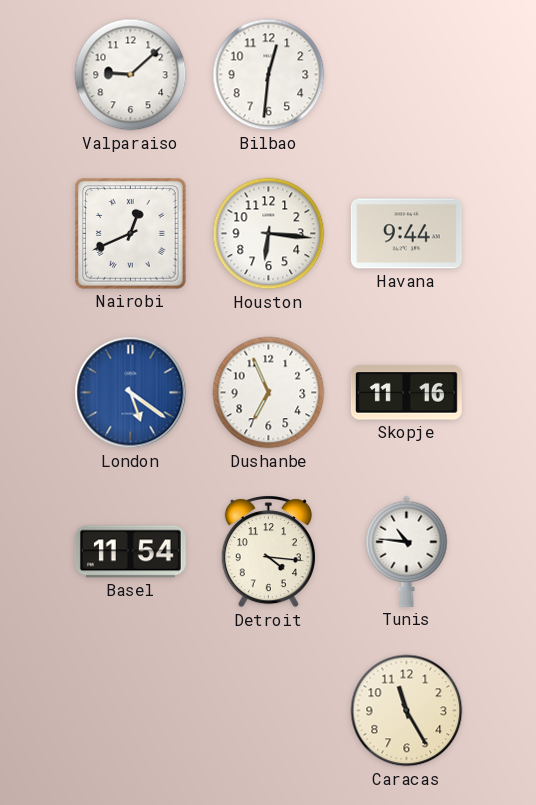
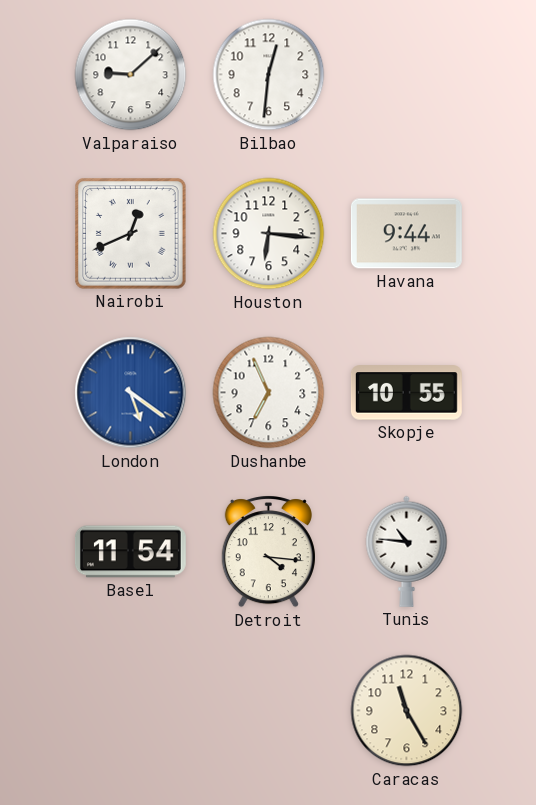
Skopje: 11:16 -> 10:55
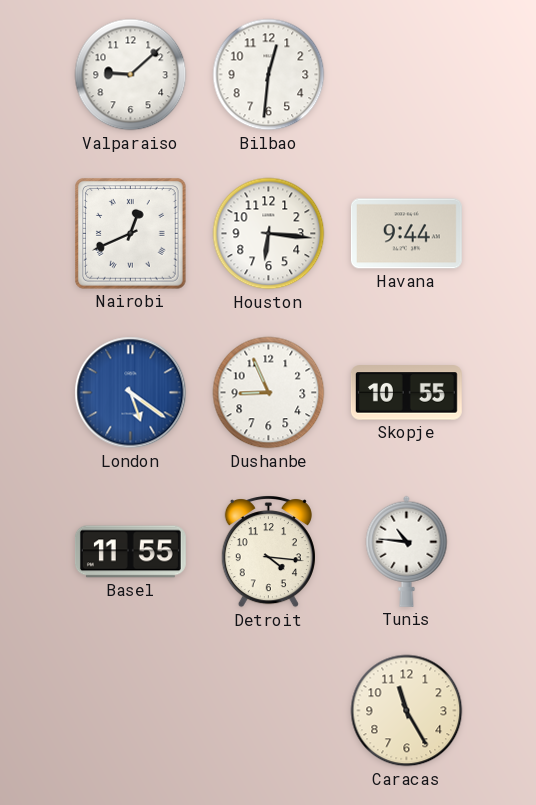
Dushanbe: 6:56 -> 8:56
Basel: 11:54 -> 11:55
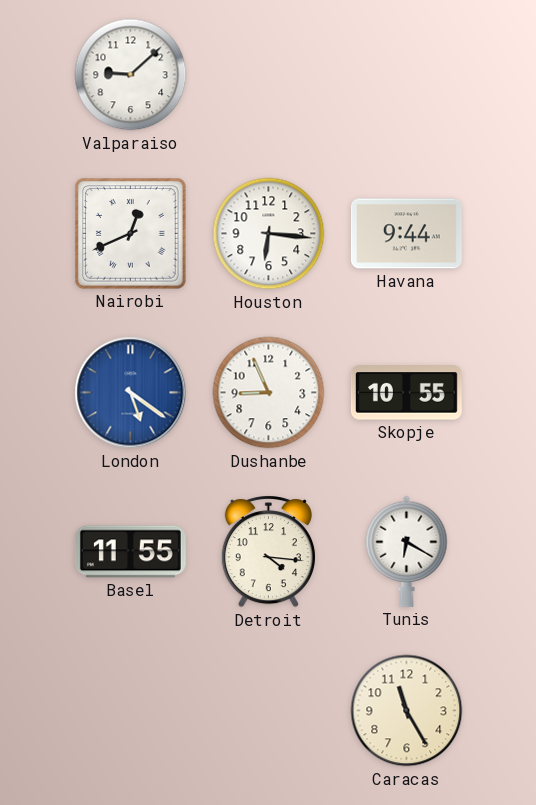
Bilbao: 12:31 -> none
Tunis: 10:46 -> 6:20
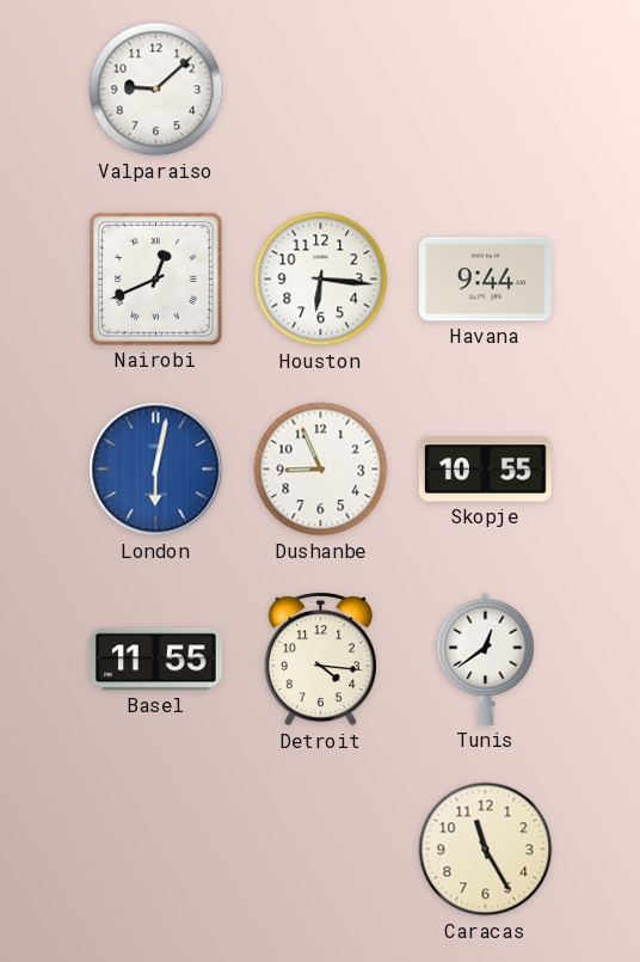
London: 5:21 -> 6:02
Tunis: 6:20 -> 12:39
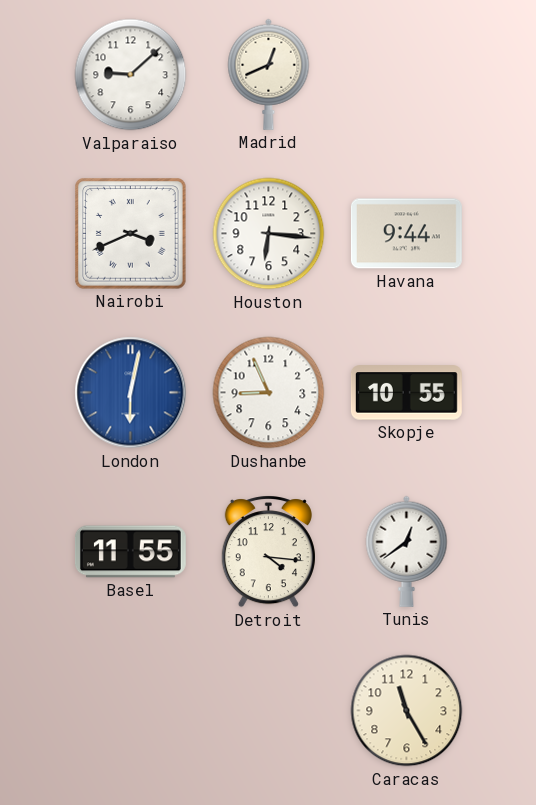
Madrid: none -> 12:41
Nairobi: 12:41 -> 3:41
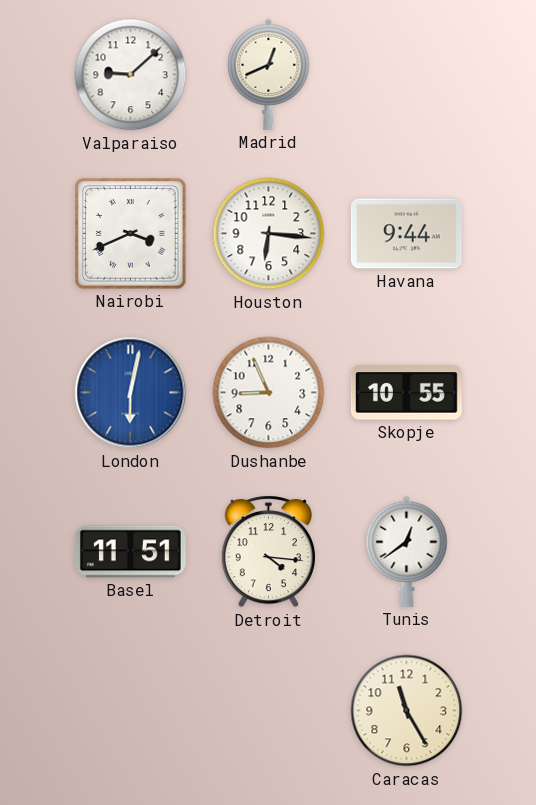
Basel: 11:55 -> 11:51
